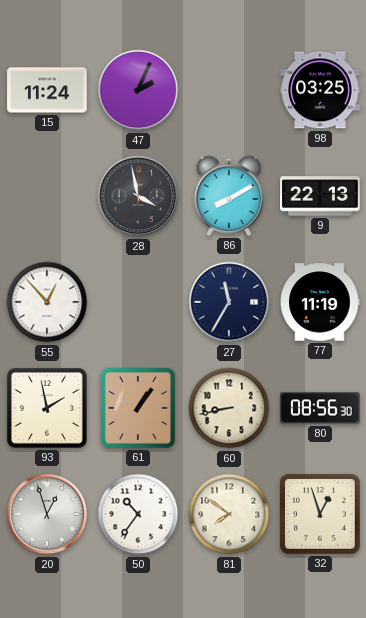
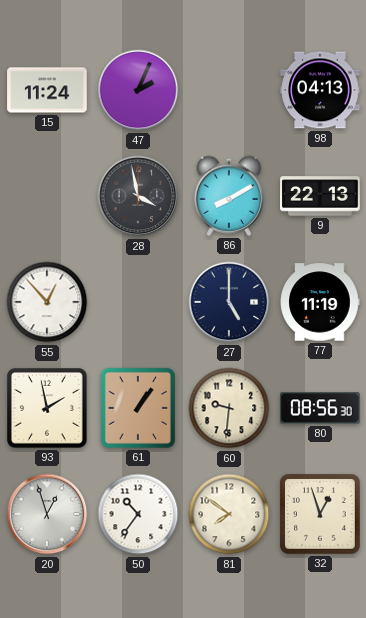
98: 03:25 -> 04:13
27: 11:35 -> 5:00
60: 8:43 -> 9:31
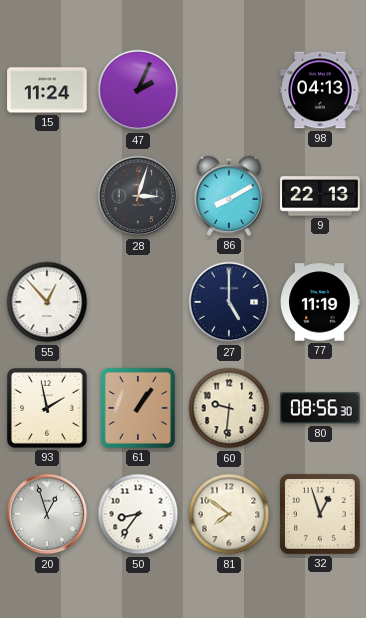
28: 3:58 -> 3:03
50: 10:36 -> 8:36
